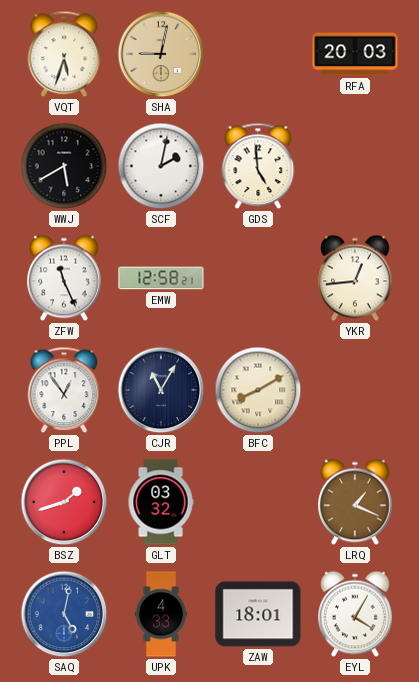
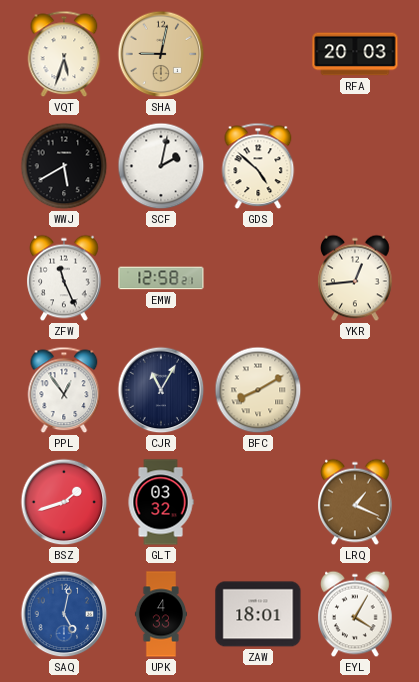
GDS: 4:59 -> 4:52
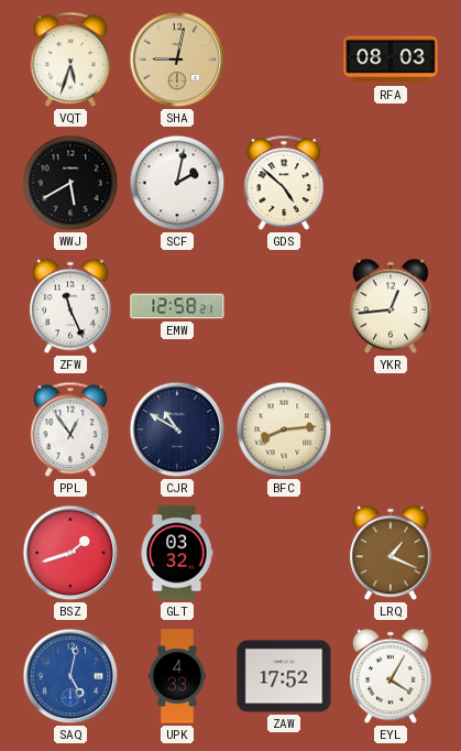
RFA: 20:03 -> 08:03
CJR: 11:05 -> 10:50
BFC: 8:10 -> 8:14
ZAW: 18:01 -> 17:52
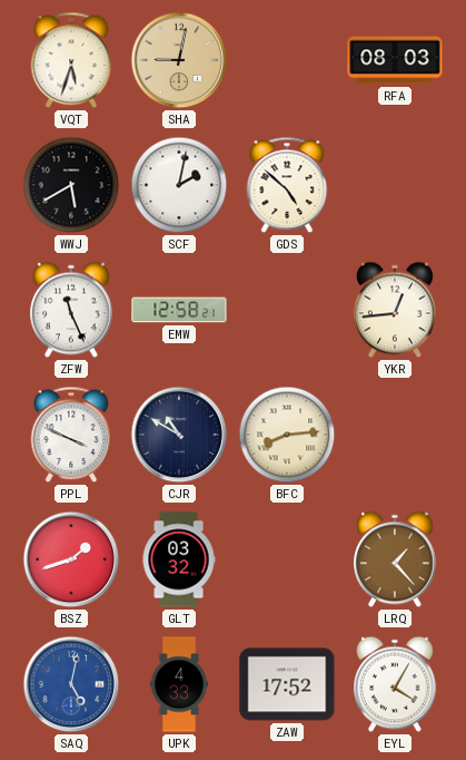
PPL: 12:54 -> 3:49
LRQ: 1:19 -> 1:23
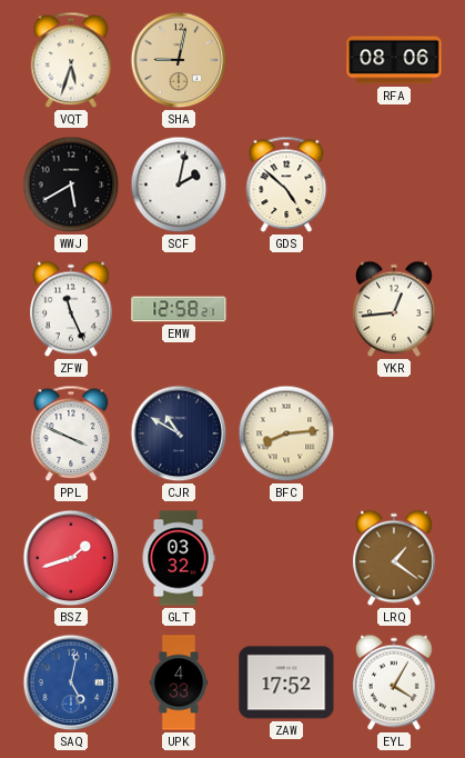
RFA: 08:03 -> 08:06
LRQ: 1:23 -> 1:21
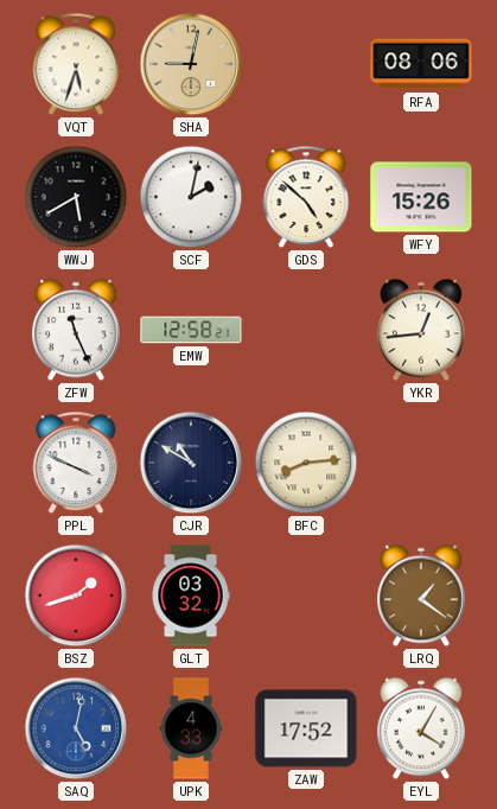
WFY: none -> 15:26
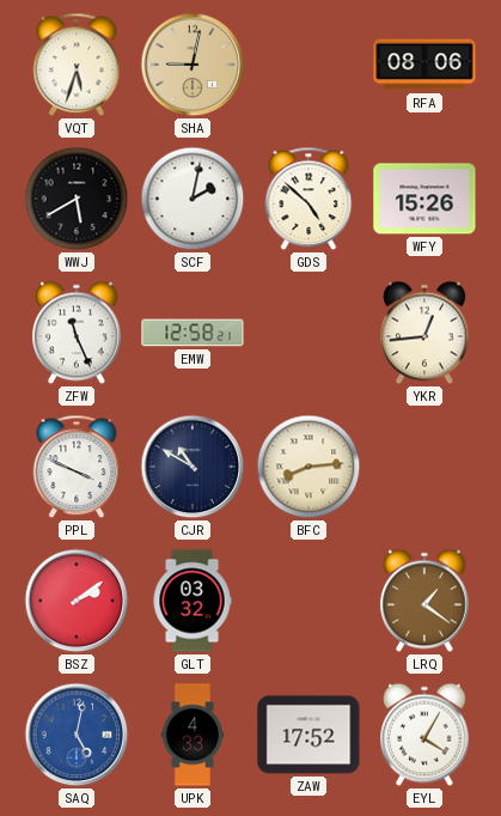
BSZ: 1:42 -> 2:09
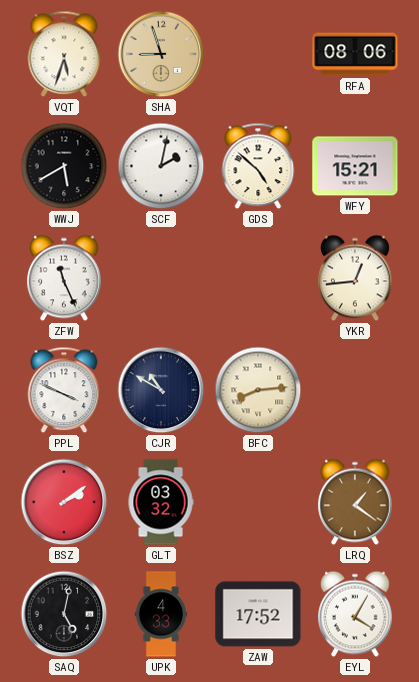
SHA: 9:02 -> 8:57
WFY: 15:26 -> 15:21
EMW: 12:58 -> none
SAQ dial: blue -> black
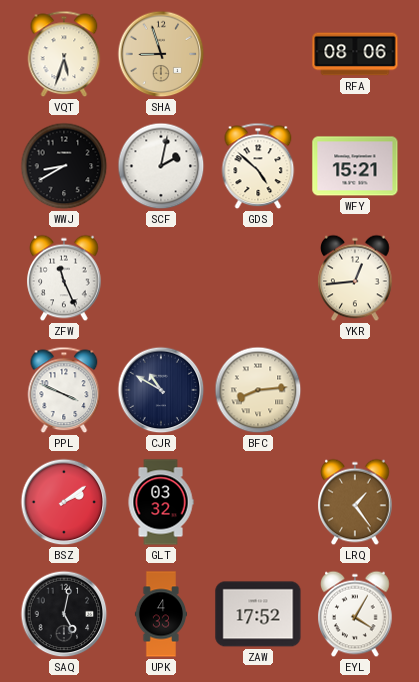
WWJ: 5:40 -> 8:40
LRQ: 1:21 -> 1:24
